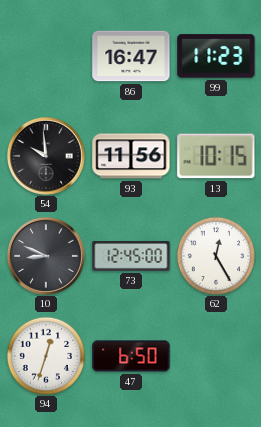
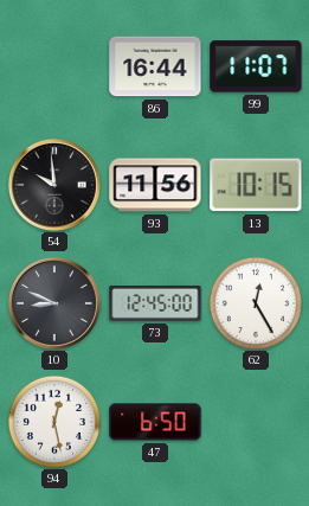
86: 16:47 -> 16:44
99: 11:23 -> 11:07
94: 12:33 -> 12:28
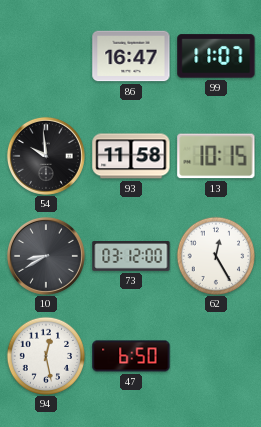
86: 16:44 -> 16:47
93: 11:56 -> 11:58
10: 8:49 -> 8:40
73: 12:45 -> 03:12
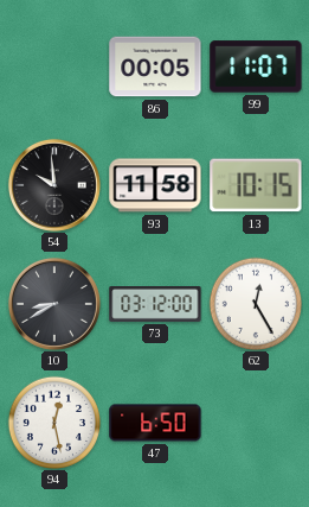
86: 16:47 -> 00:05
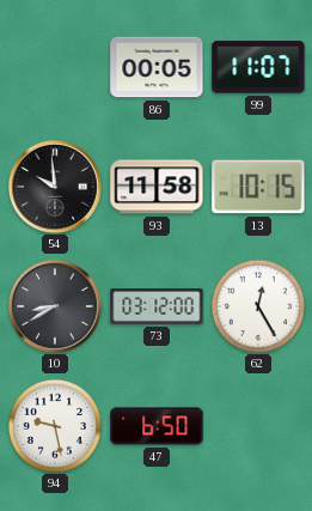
94: 12:28 -> 9:28
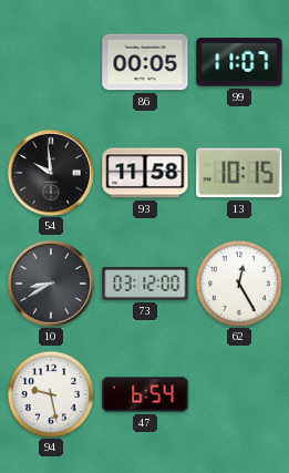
47: 6:50 -> 6:54
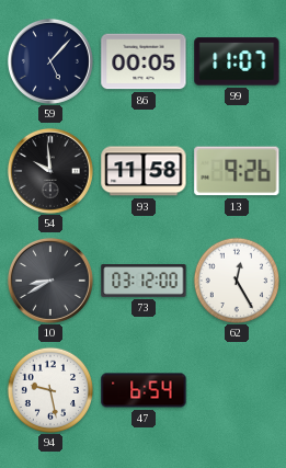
59: none -> 5:07
13: 10:15 -> 9:26
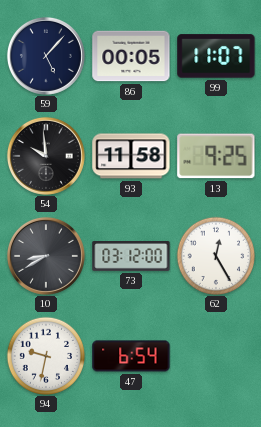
13: 9:26 -> 9:25
94: 9:28 -> 9:32
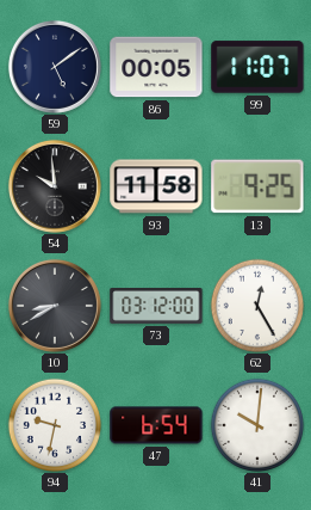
59: 5:07 -> 5:09
41: none -> 10:01
